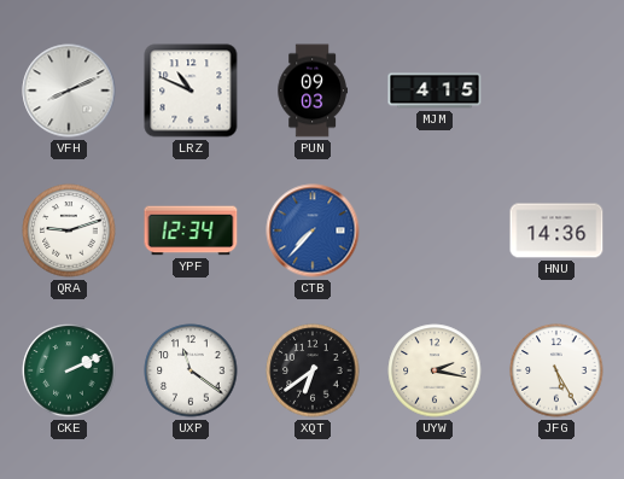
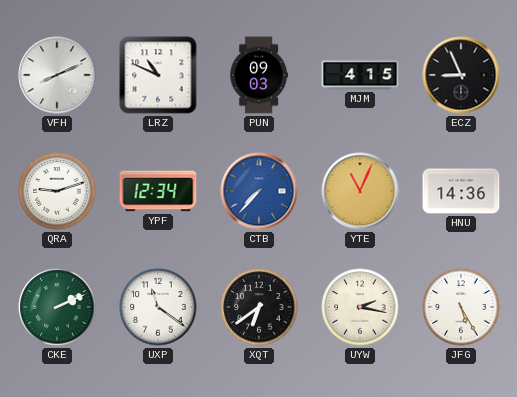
ECZ: none -> 8:56
YTE: none -> 11:04
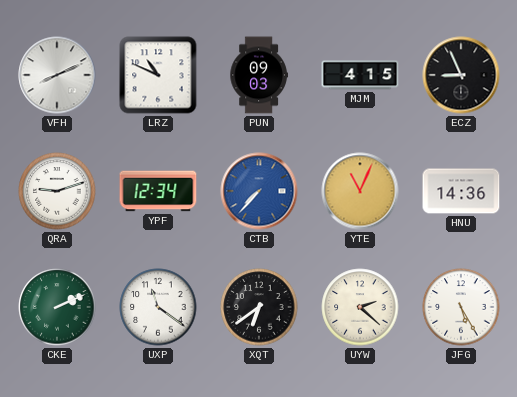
UYW: 2:17 -> 2:22
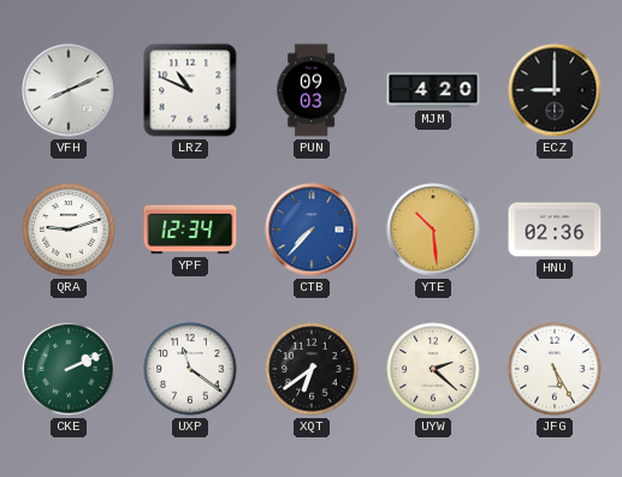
MJM: 4:15 -> 4:20
ECZ: 8:56 -> 9:00
YTE: 11:04 -> 10:29
HNU: 14:36 -> 02:36
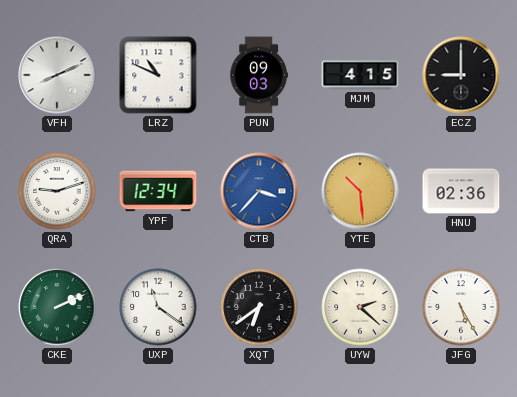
MJM: 4:20 -> 4:15
CTB: 7:37 -> 3:37
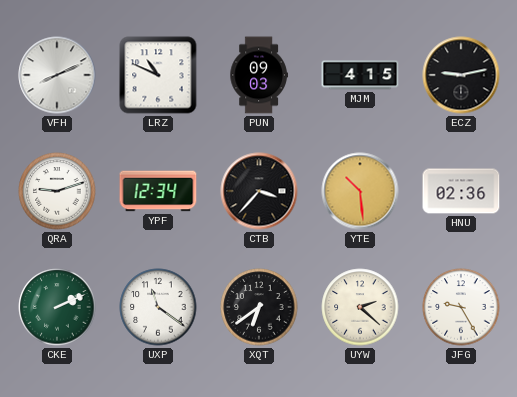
ECZ: 9:00 -> 9:13
CTB dial: blue -> black
JFG: 5:25 -> 9:25
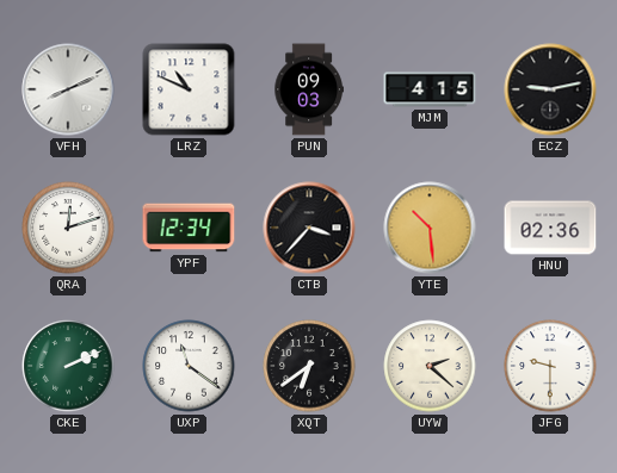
QRA: 9:12 -> 12:12
JFG: 9:25 -> 9:30
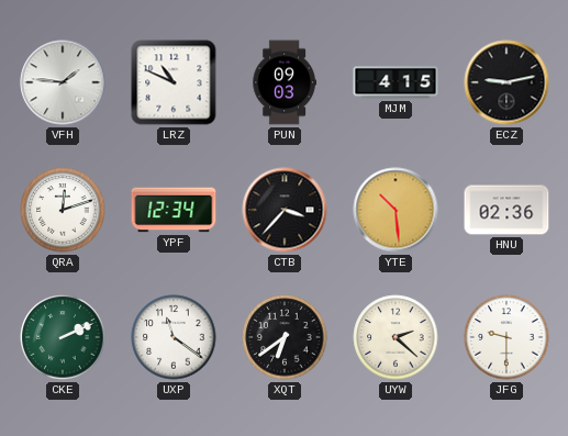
VFH: 8:11 -> 1:46
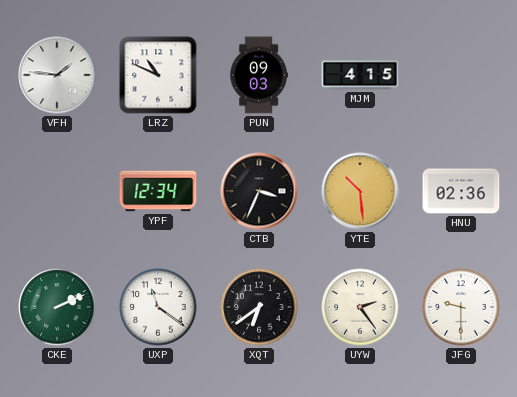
ECZ: 9:13 -> none
QRA: 12:12 -> none
CTB: 3:37 -> 3:34
UYW: 2:22 -> 2:24
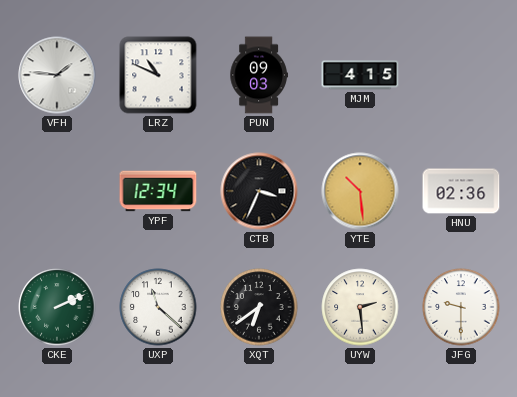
UXP: 11:21 -> 11:22
UYW: 2:24 -> 2:29
